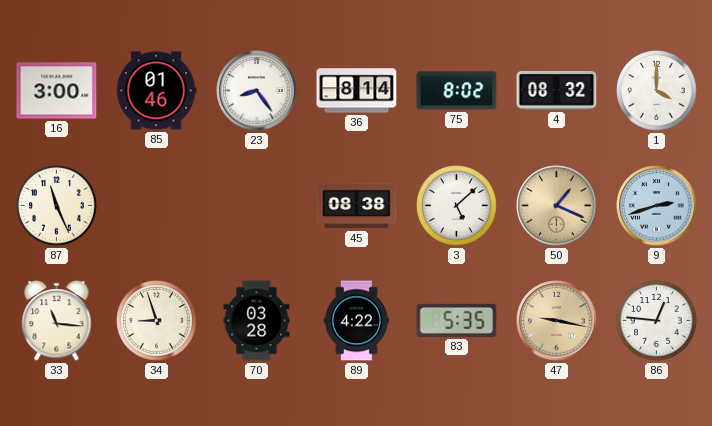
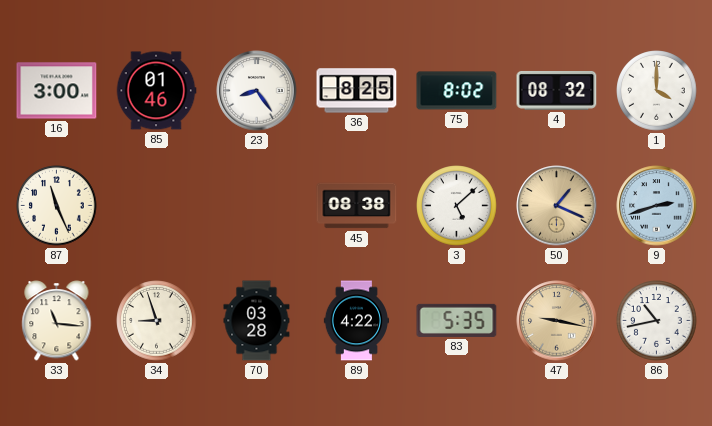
36: 8:14 -> 8:25
86: 12:46 -> 10:43
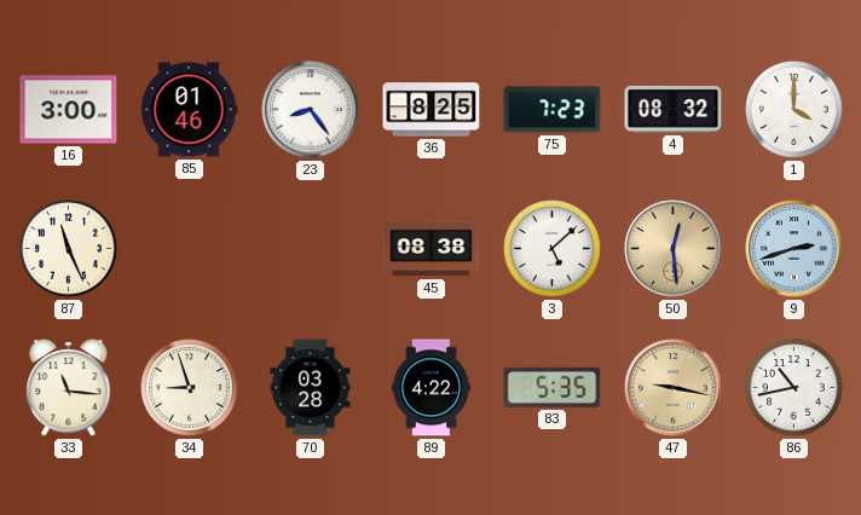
75: 8:02 -> 7:23
50: 1:19 -> 12:29
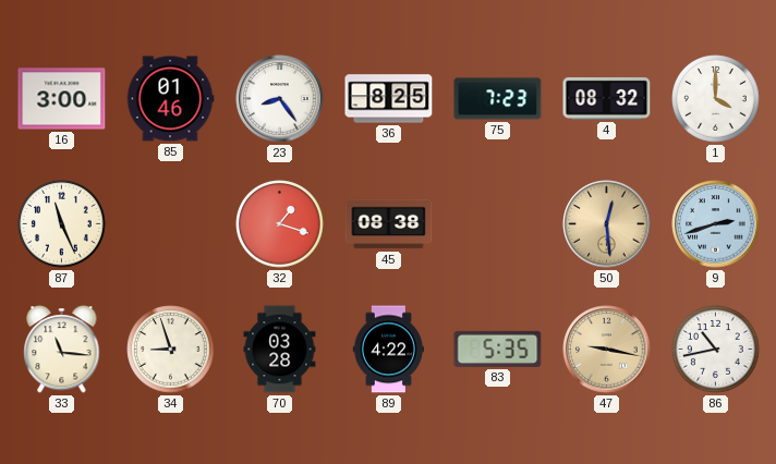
32: none -> 1:18
3: 5:08 -> none
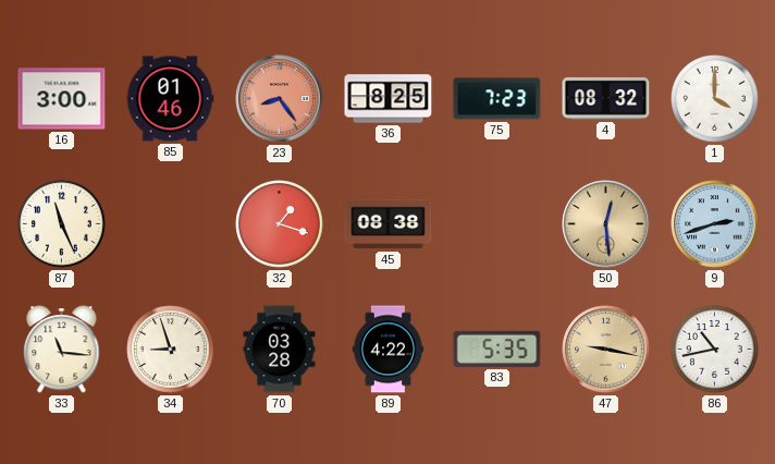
23 dial: white -> salmon
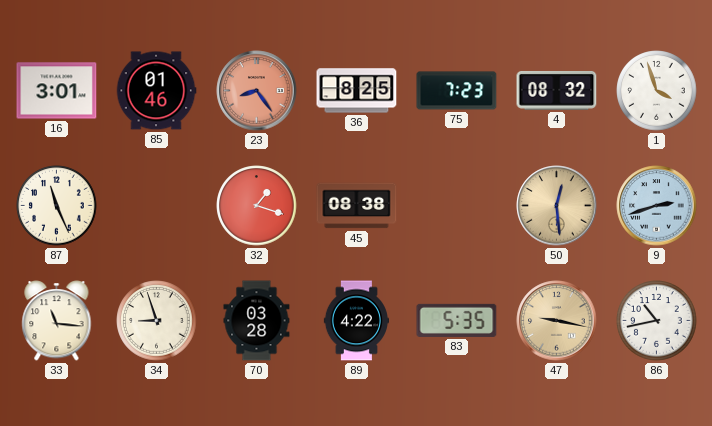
16: 3:00 -> 3:01
1: 4:00 -> 3:57
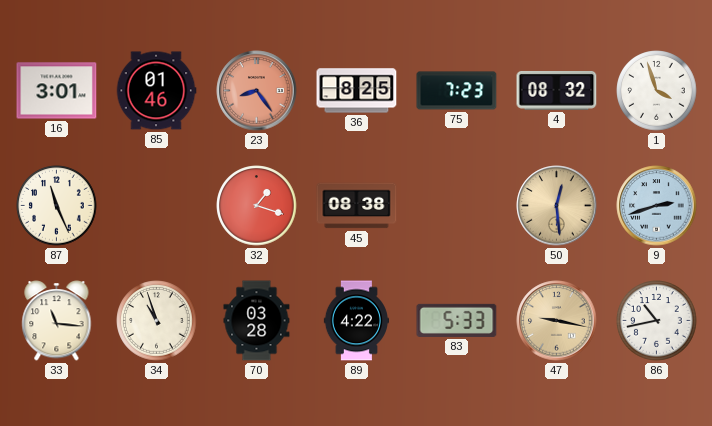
34: 8:57 -> 10:57
83: 5:35 -> 5:33
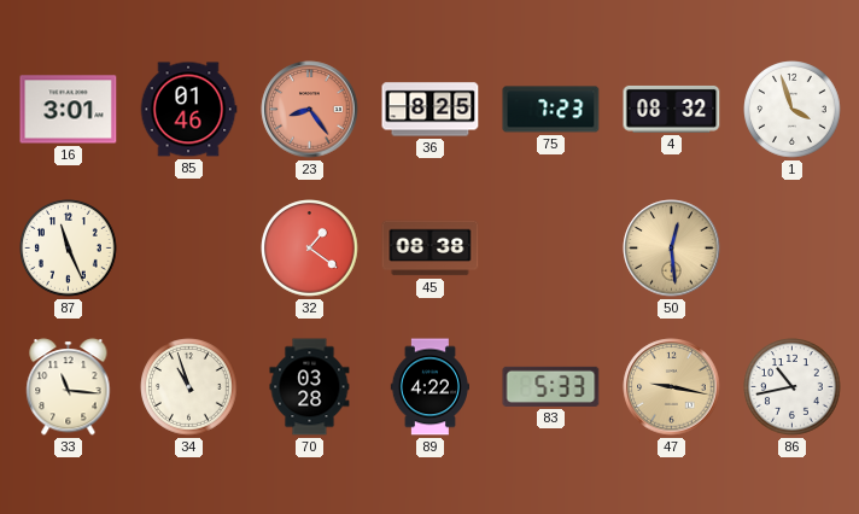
32: 1:18 -> 1:21
9: 2:42 -> none
